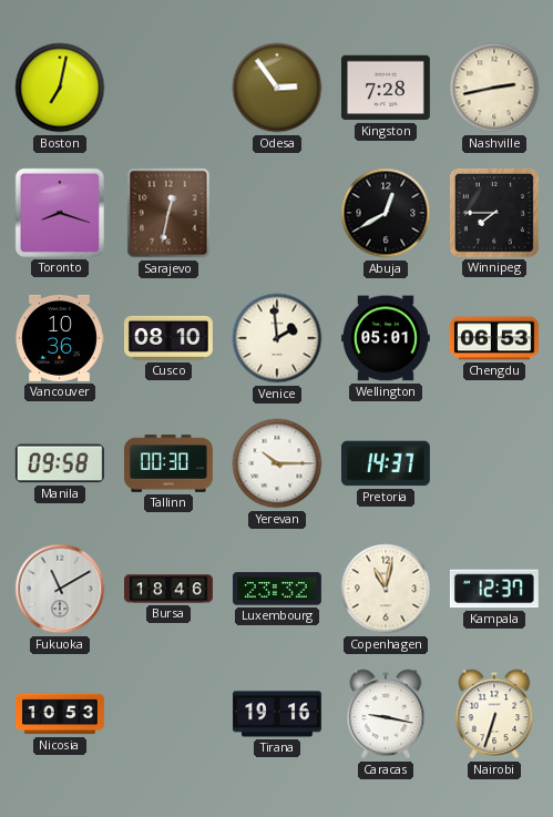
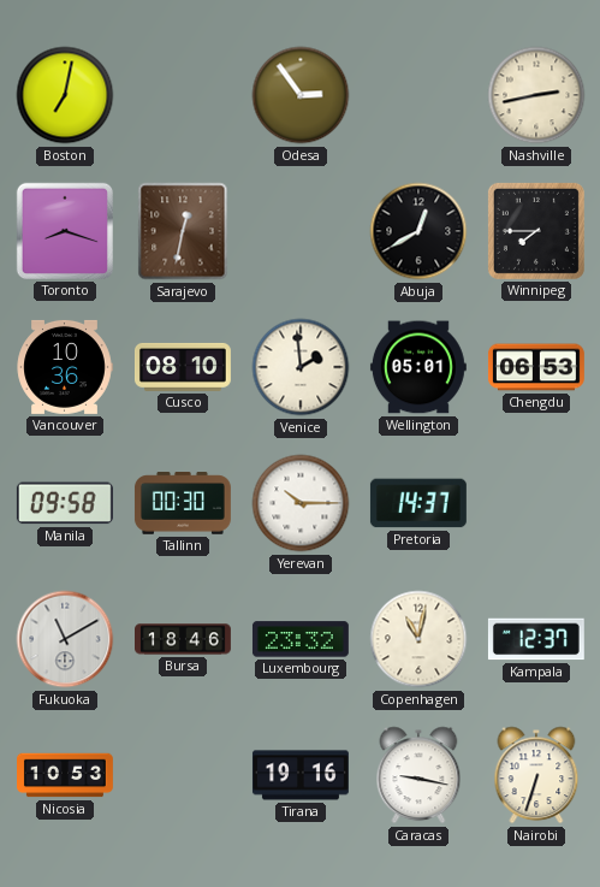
Kingston: 7:28 -> none
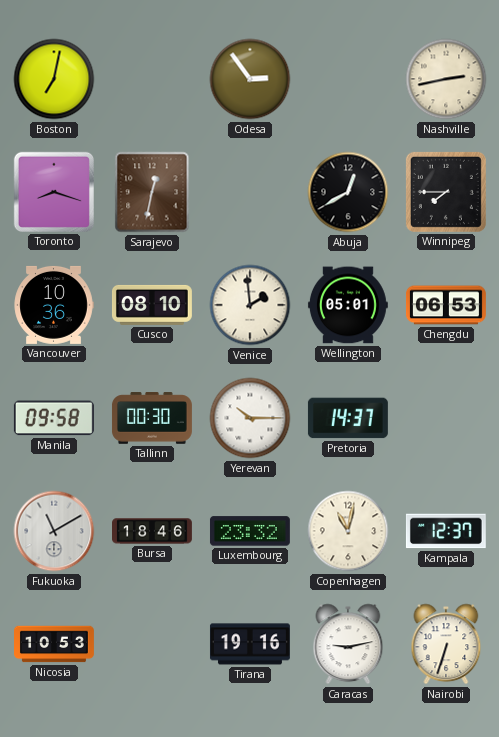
Caracas: 9:17 -> 9:13
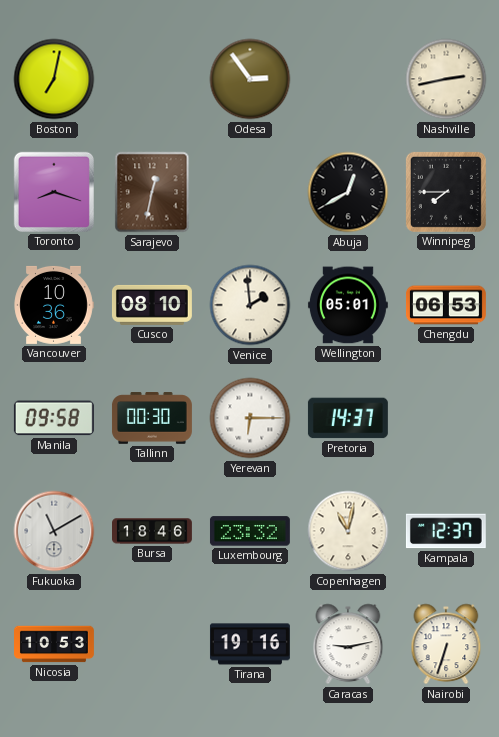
Yerevan: 10:15 -> 6:15
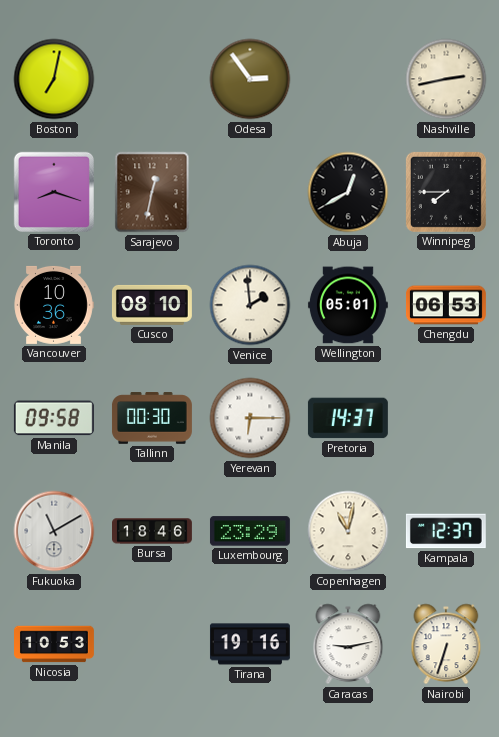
Luxembourg: 23:32 -> 23:29
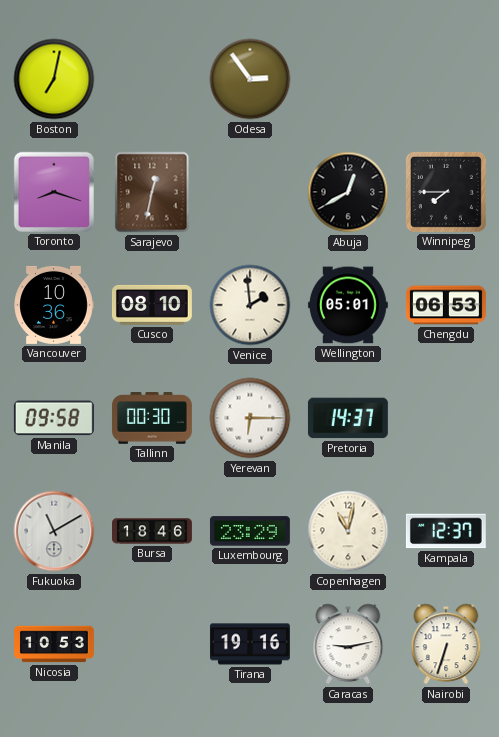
Nashville: 2:43 -> none
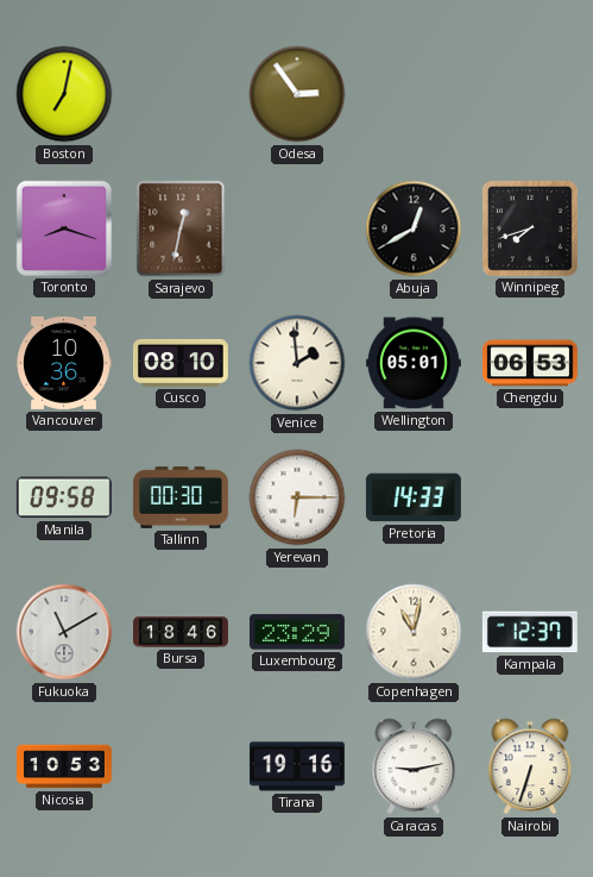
Winnipeg: 7:45 -> 7:42
Pretoria: 14:37 -> 14:33
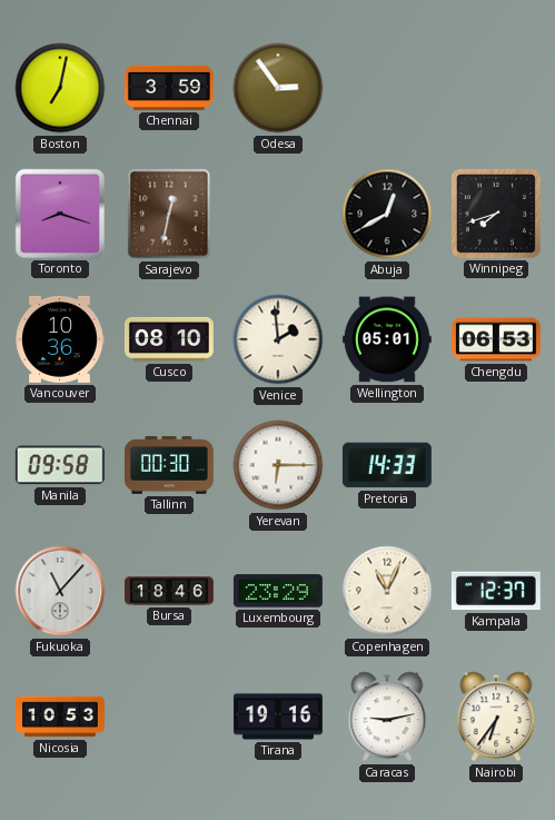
Chennai: none -> 3:59
Fukuoka: 11:10 -> 11:07
Copenhagen: 11:02 -> 11:04
Nairobi: 6:33 -> 6:36
